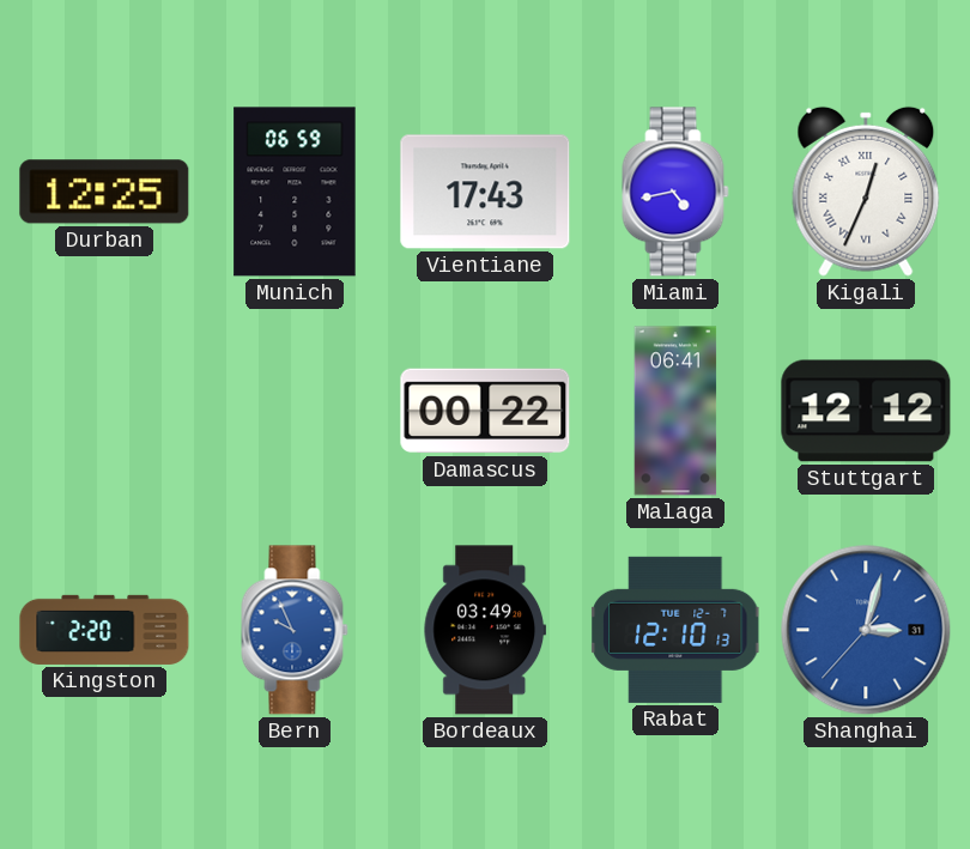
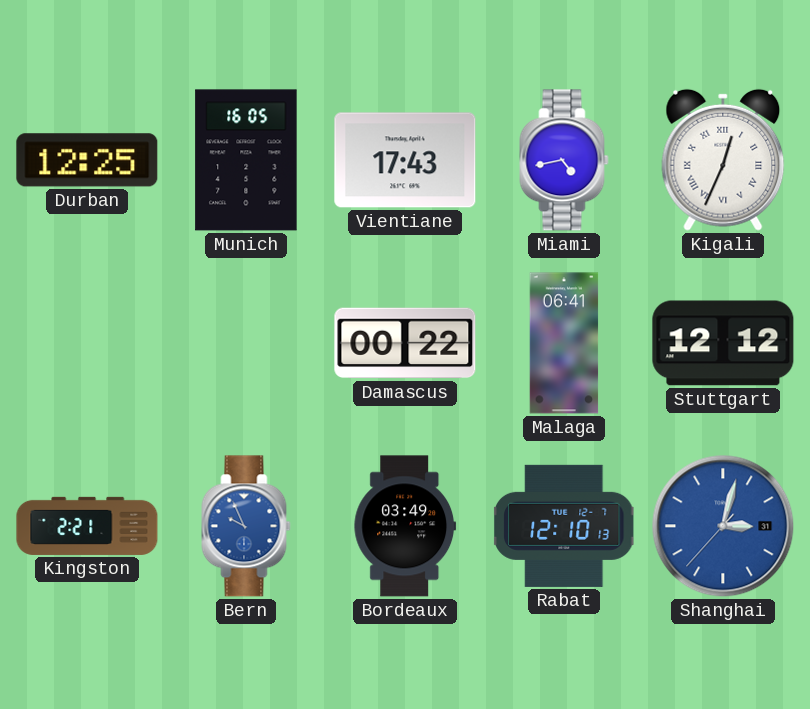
Munich: 06:59 -> 16:05
Kingston: 2:20 -> 2:21
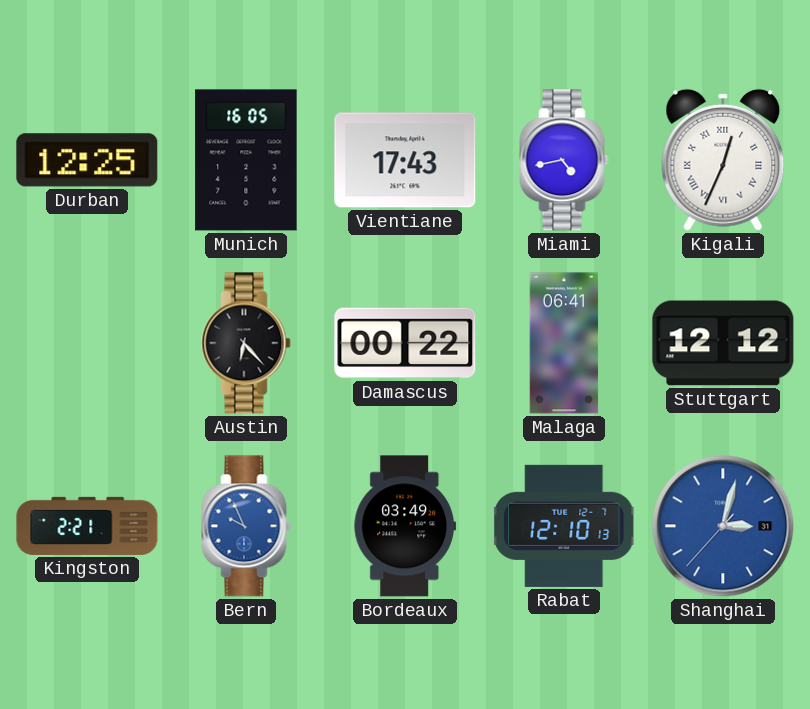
Austin: none -> 6:23
